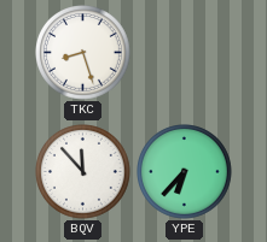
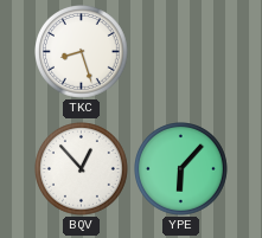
BQV: 11:53 -> 12:53
YPE: 6:37 -> 6:07
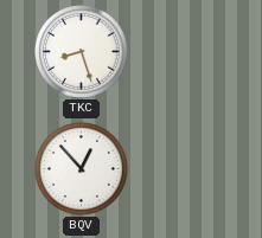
YPE: 6:07 -> none
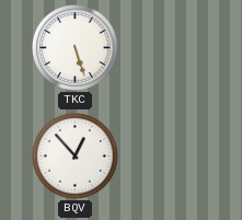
TKC: 8:27 -> 5:27
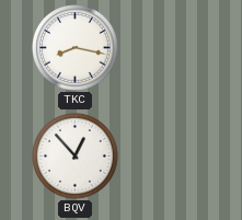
TKC: 5:27 -> 8:17
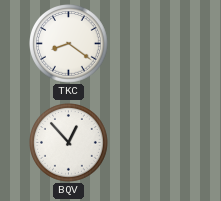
TKC: 8:17 -> 8:21
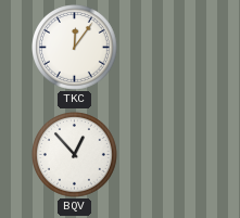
TKC: 8:21 -> 12:06
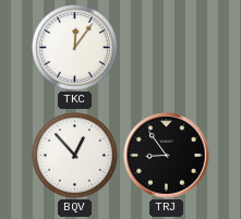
TRJ: none -> 8:54
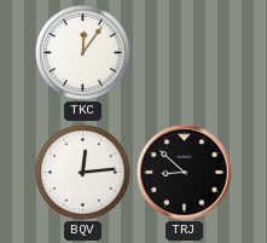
BQV: 12:53 -> 12:14
TRJ: 8:54 -> 8:52
